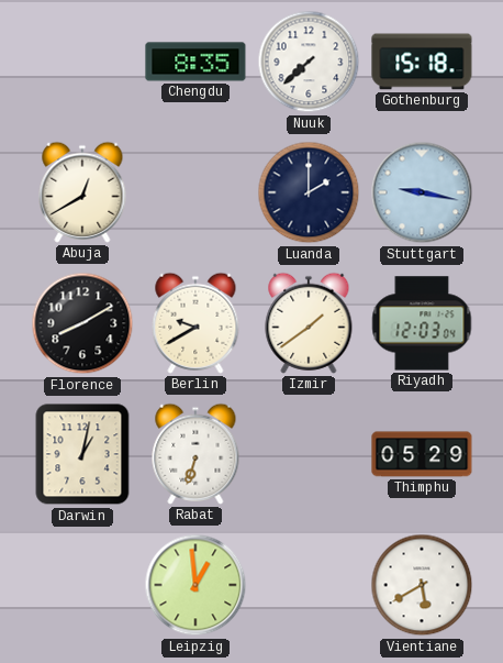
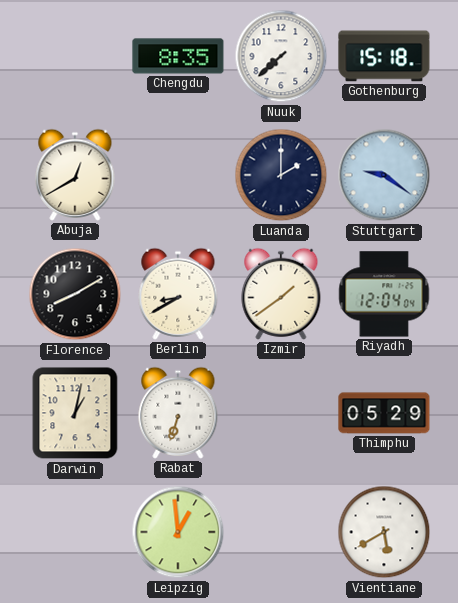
Stuttgart: 9:17 -> 9:21
Berlin: 9:40 -> 8:40
Riyadh: 12:03 -> 12:04
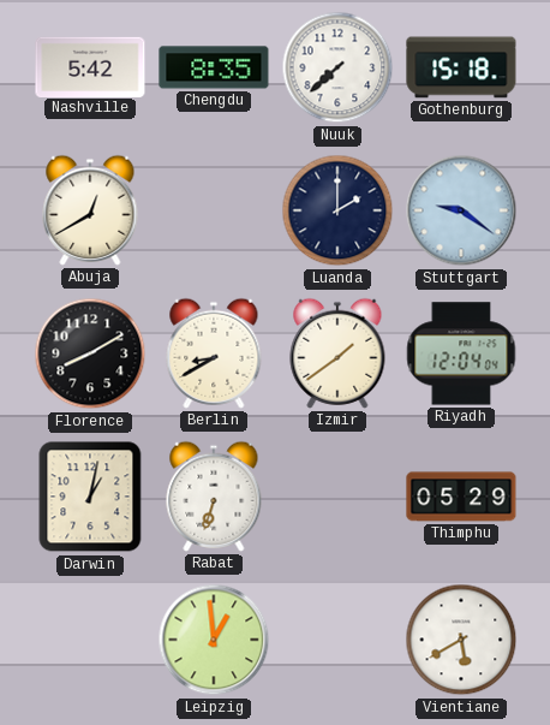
Nashville: none -> 5:42
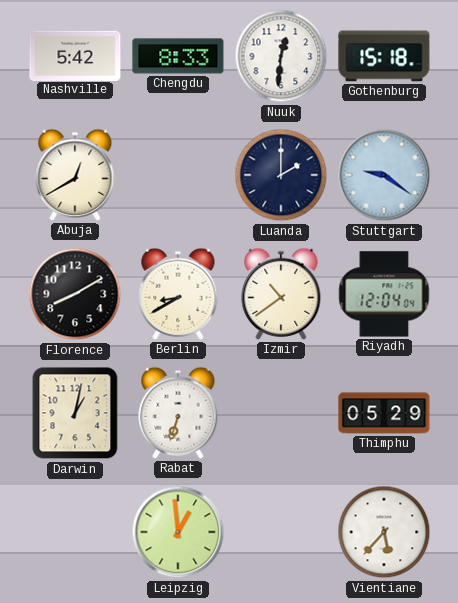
Chengdu: 8:35 -> 8:33
Nuuk: 7:38 -> 12:31
Izmir: 1:39 -> 10:39
Vientiane: 5:40 -> 5:37
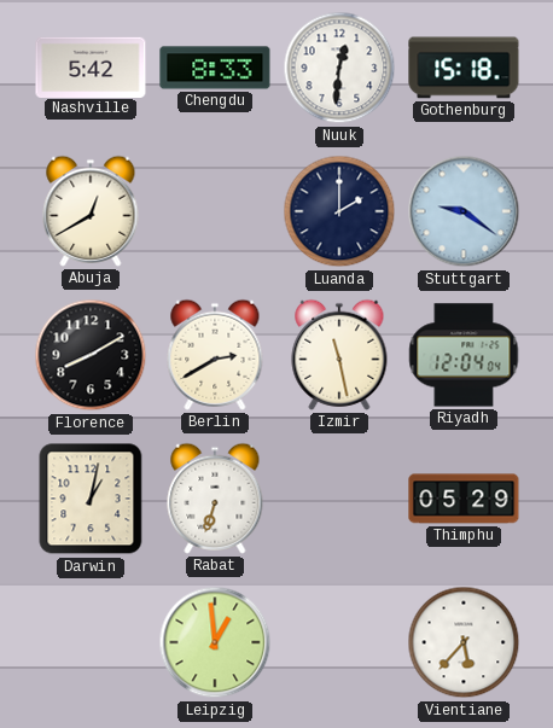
Berlin: 8:40 -> 2:40
Izmir: 10:39 -> 11:28
